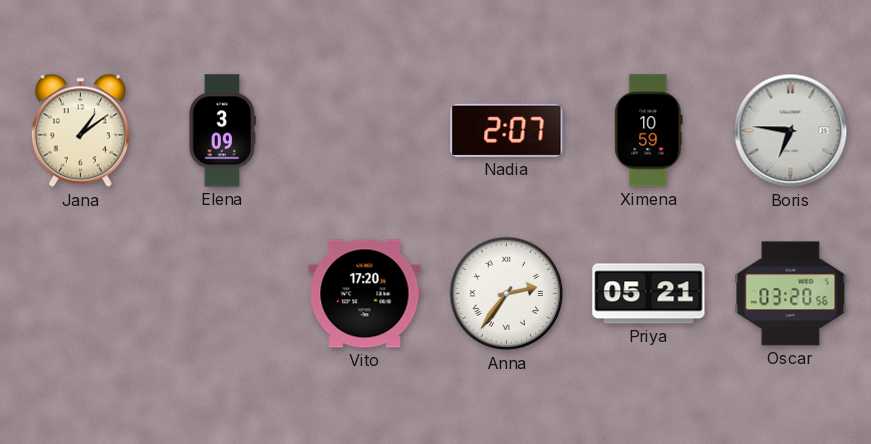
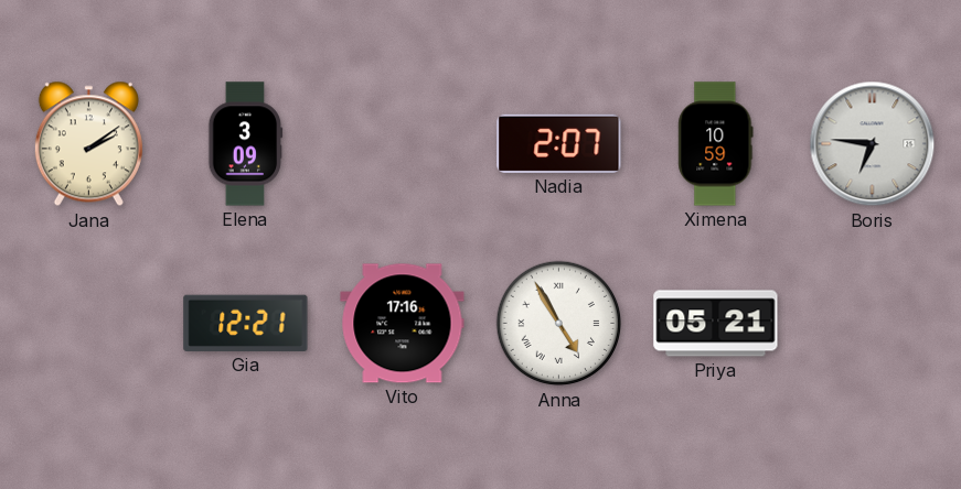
Jana: 1:09 -> 2:09
Gia: none -> 12:21
Vito: 17:20 -> 17:16
Anna: 2:36 -> 4:55
Oscar: 03:20 -> none
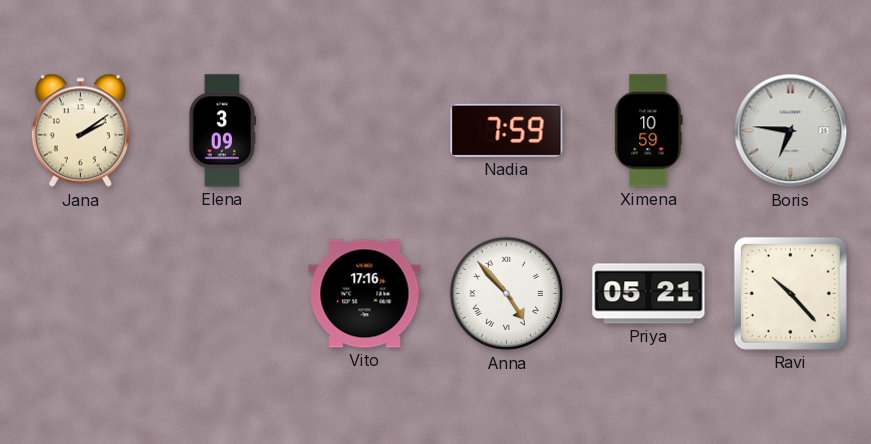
Nadia: 2:07 -> 7:59
Gia: 12:21 -> none
Anna: 4:55 -> 4:53
Ravi: none -> 10:23
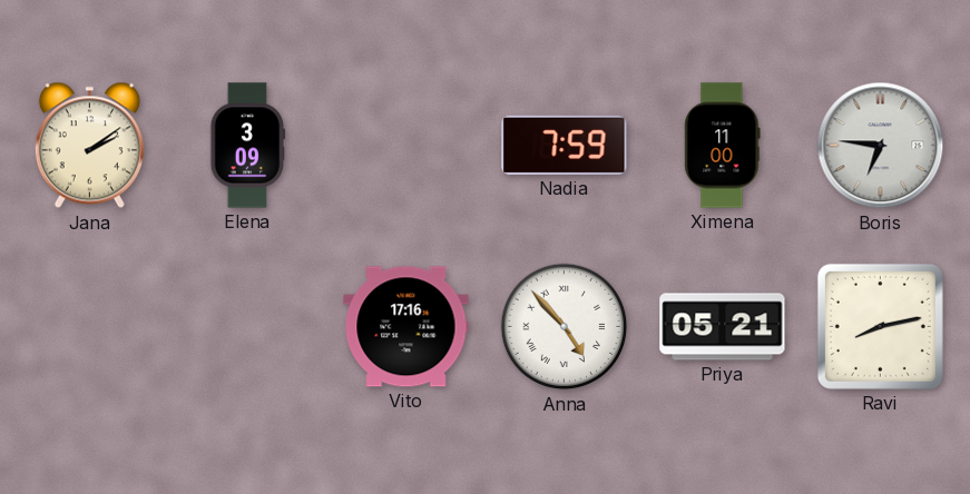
Ximena: 10:59 -> 11:00
Ravi: 10:23 -> 8:13
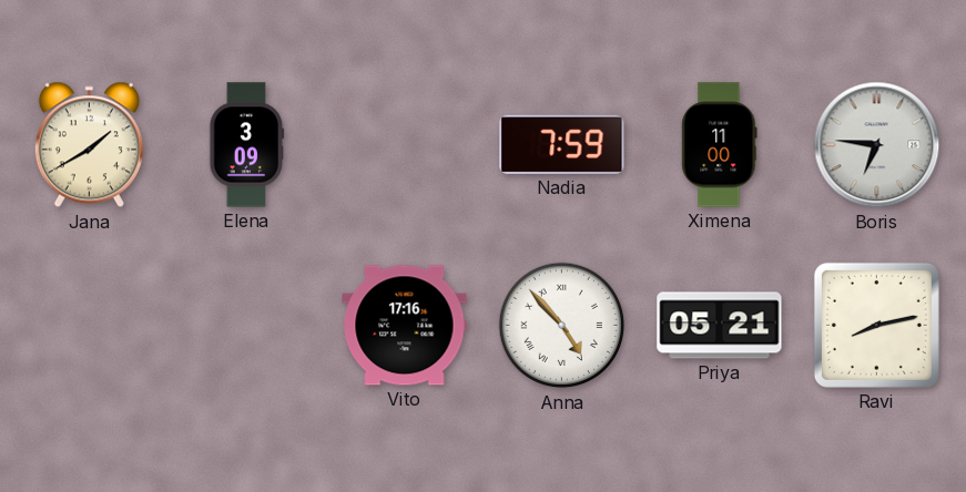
Jana: 2:09 -> 1:40
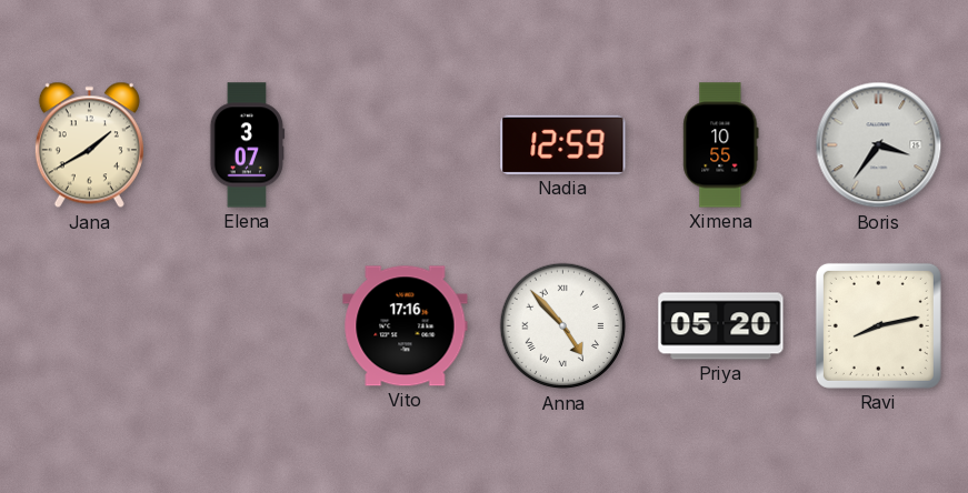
Elena: 3:09 -> 3:07
Nadia: 7:59 -> 12:59
Ximena: 11:00 -> 10:55
Boris: 6:46 -> 3:36
Priya: 05:21 -> 05:20
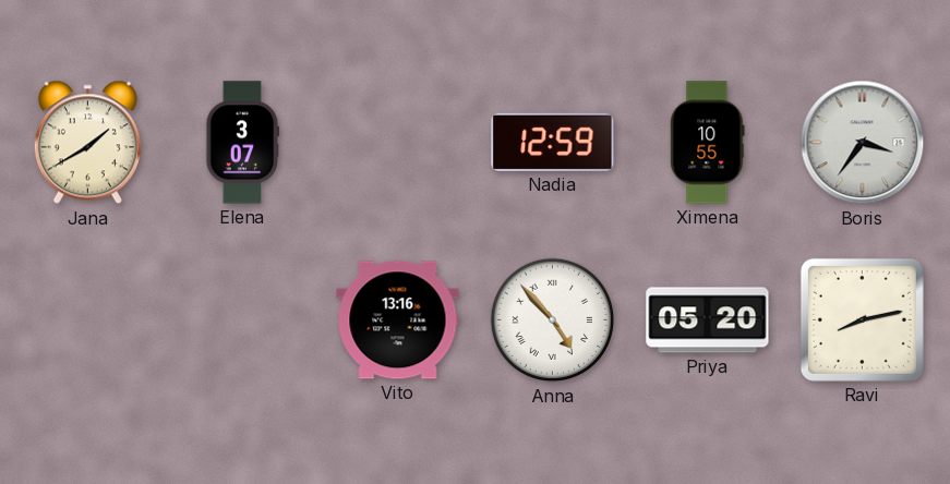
Vito: 17:16 -> 13:16
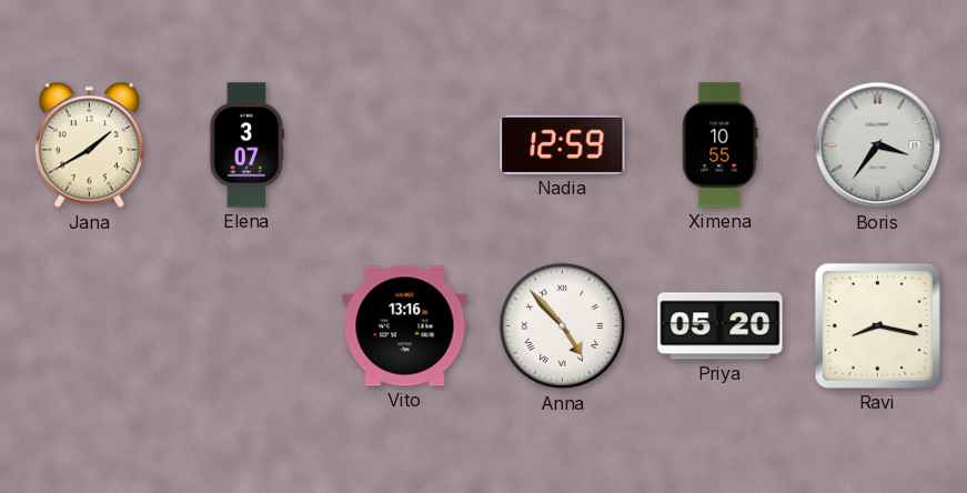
Ravi: 8:13 -> 8:17
